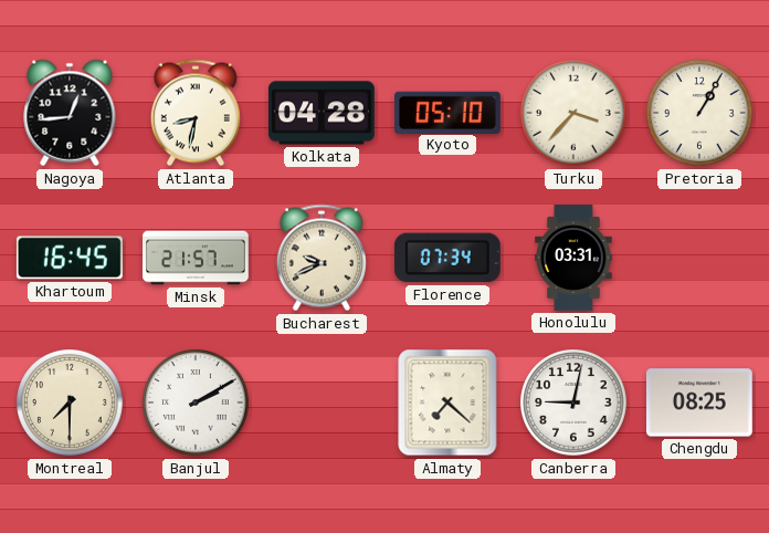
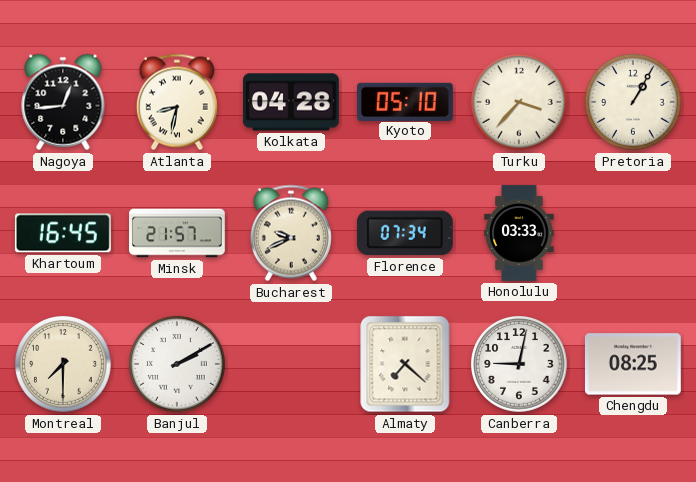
Honolulu: 03:31 -> 03:33
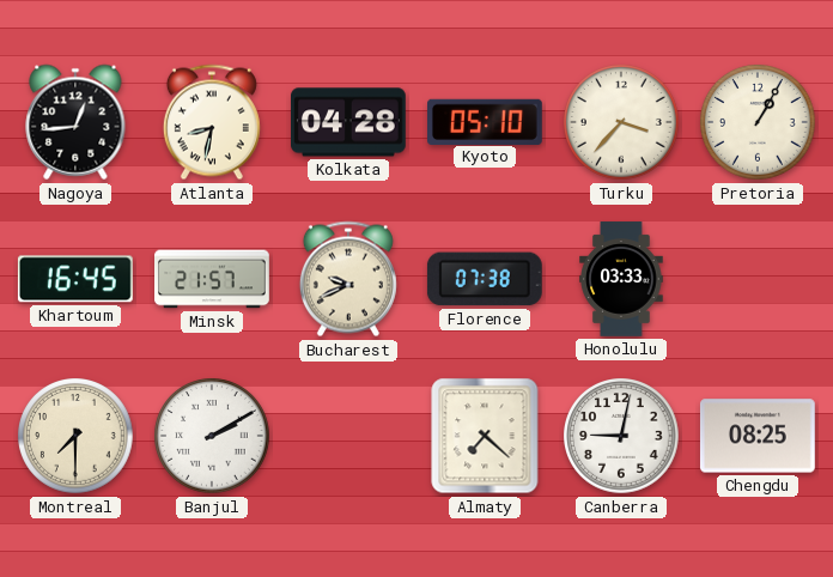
Florence: 07:34 -> 07:38
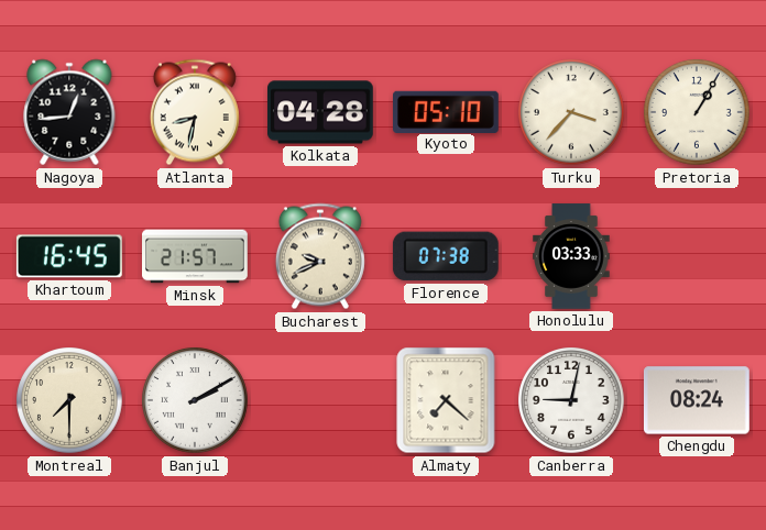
Chengdu: 08:25 -> 08:24
